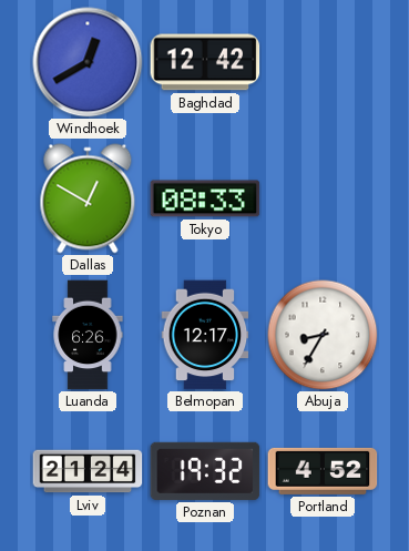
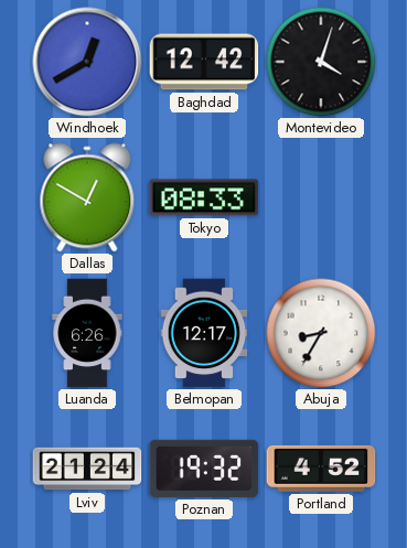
Montevideo: none -> 4:03
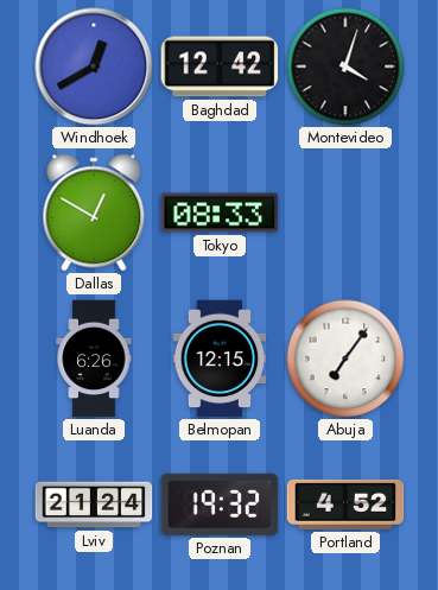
Belmopan: 12:17 -> 12:15
Abuja: 8:35 -> 7:06
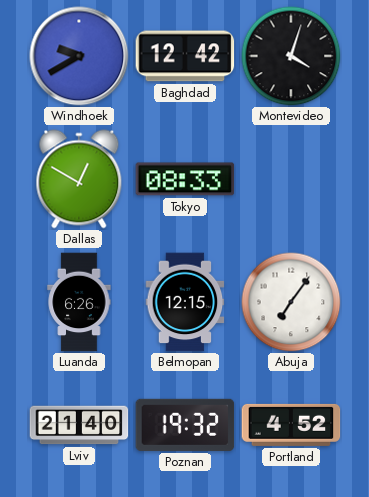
Windhoek: 12:40 -> 9:40
Lviv: 21:24 -> 21:40
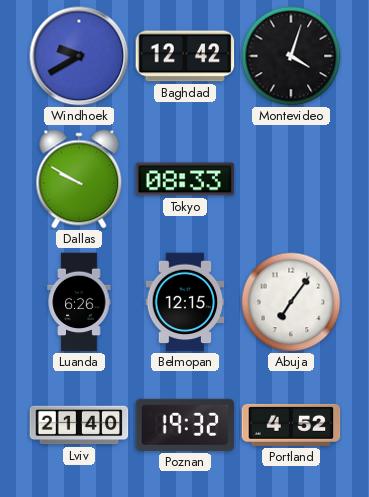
Dallas: 12:50 -> 9:50
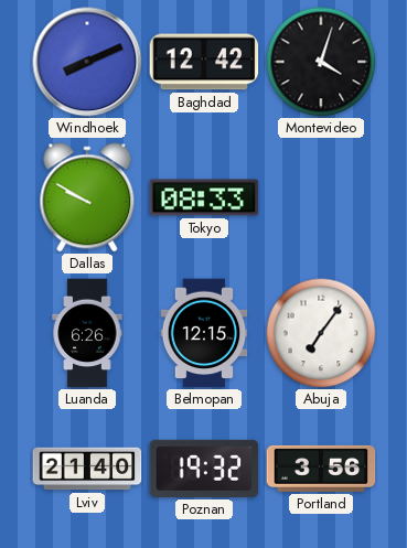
Windhoek: 9:40 -> 8:11
Portland: 4:52 -> 3:56
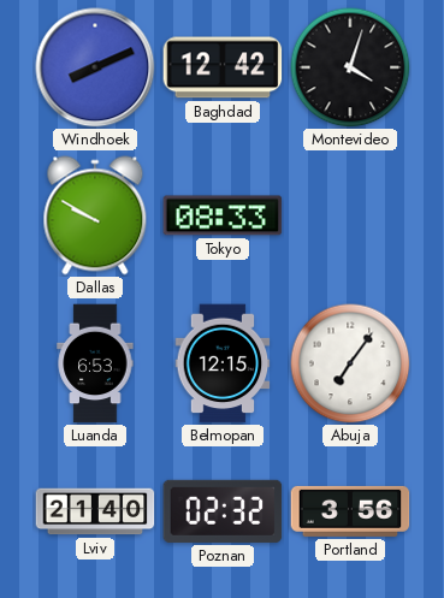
Luanda: 6:26 -> 6:53
Poznan: 19:32 -> 02:32
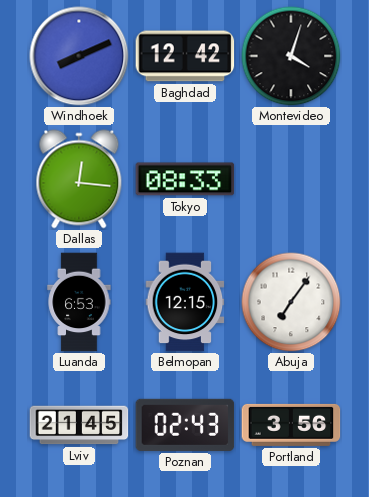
Dallas: 9:50 -> 12:16
Lviv: 21:40 -> 21:45
Poznan: 02:32 -> 02:43
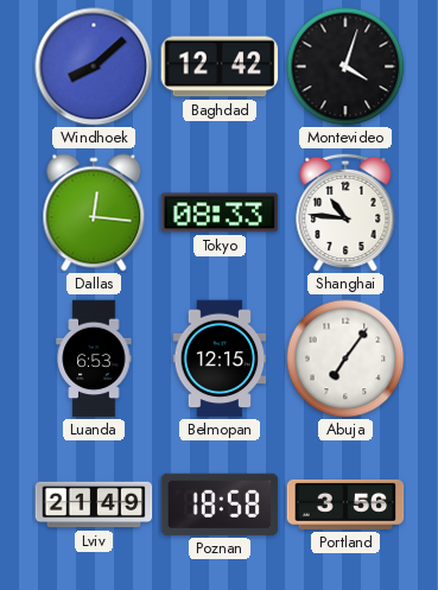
Windhoek: 8:11 -> 8:08
Shanghai: none -> 10:46
Lviv: 21:45 -> 21:49
Poznan: 02:43 -> 18:58
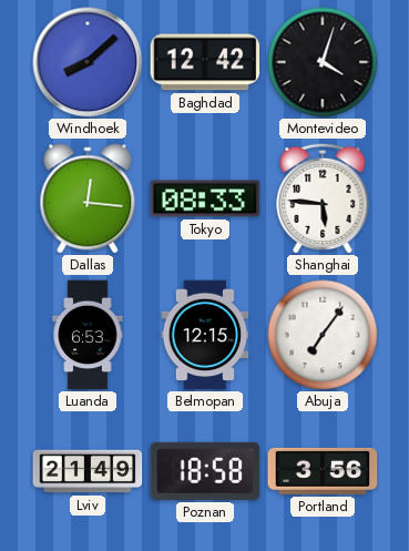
Shanghai: 10:46 -> 5:46
